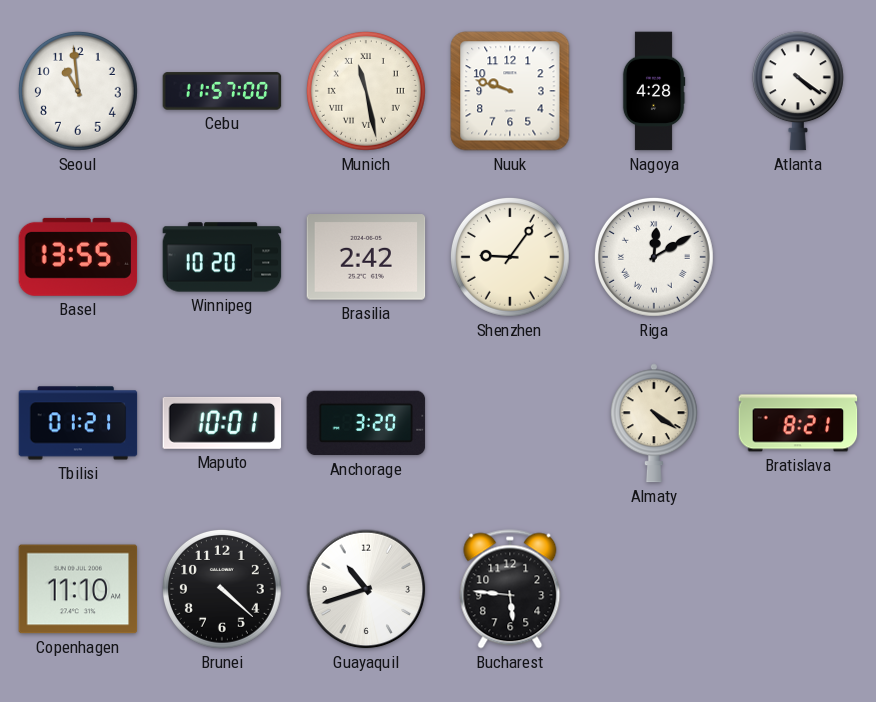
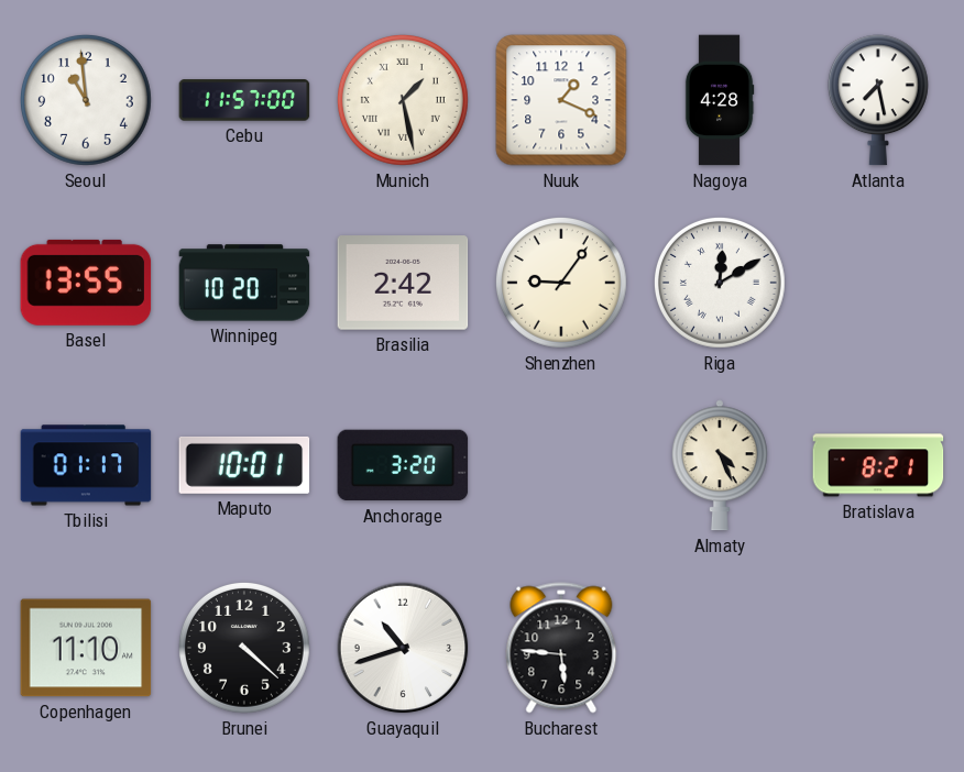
Munich: 11:28 -> 1:28
Nuuk: 9:48 -> 1:19
Atlanta: 4:21 -> 7:28
Tbilisi: 01:21 -> 01:17
Almaty: 4:21 -> 4:26
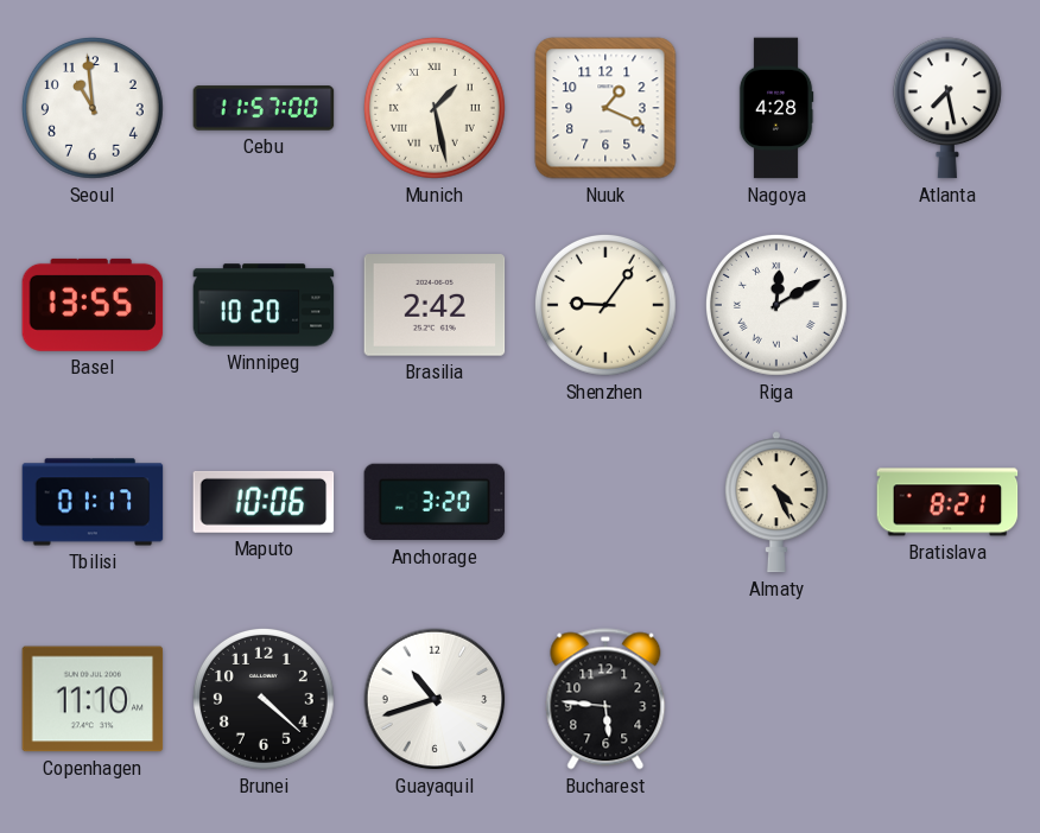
Maputo: 10:01 -> 10:06
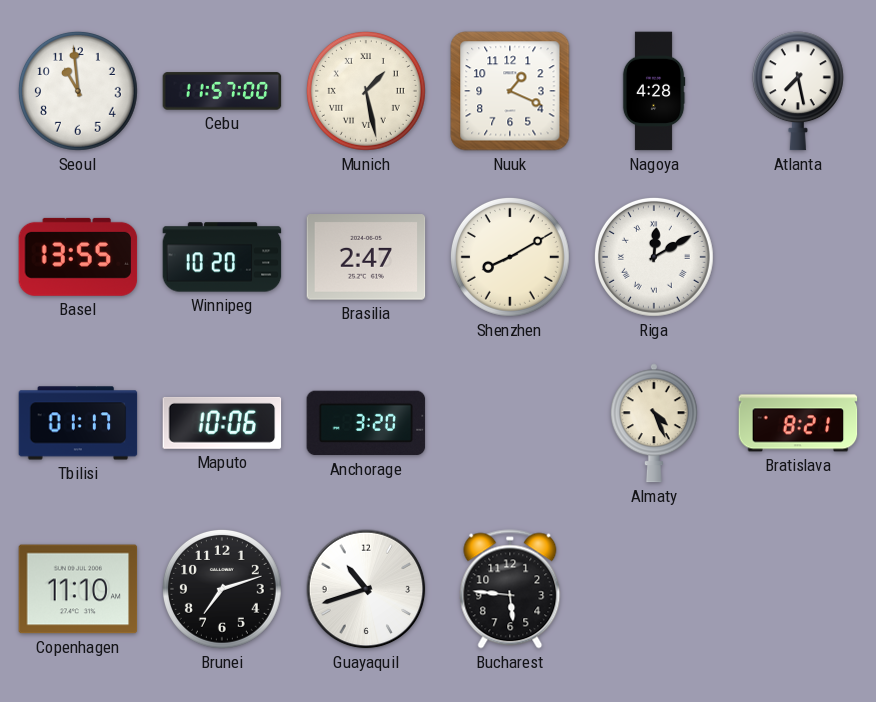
Brasilia: 2:42 -> 2:47
Shenzhen: 9:06 -> 8:10
Brunei: 4:22 -> 7:12
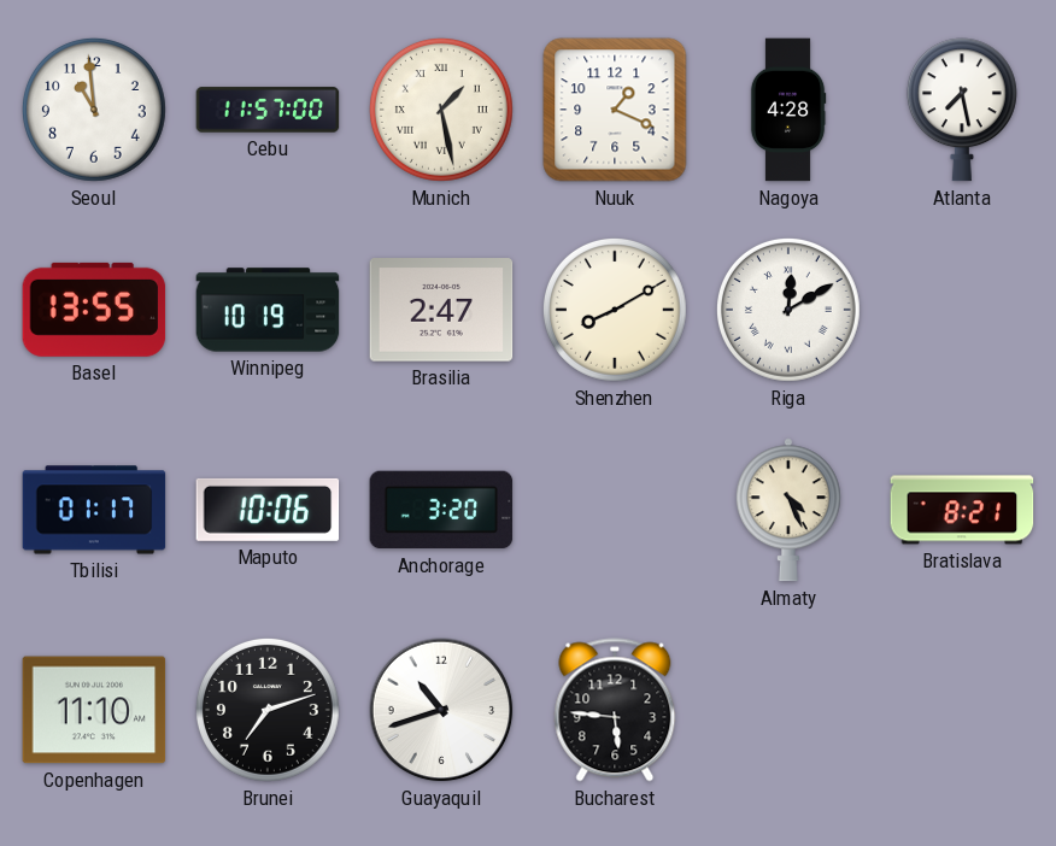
Winnipeg: 10:20 -> 10:19
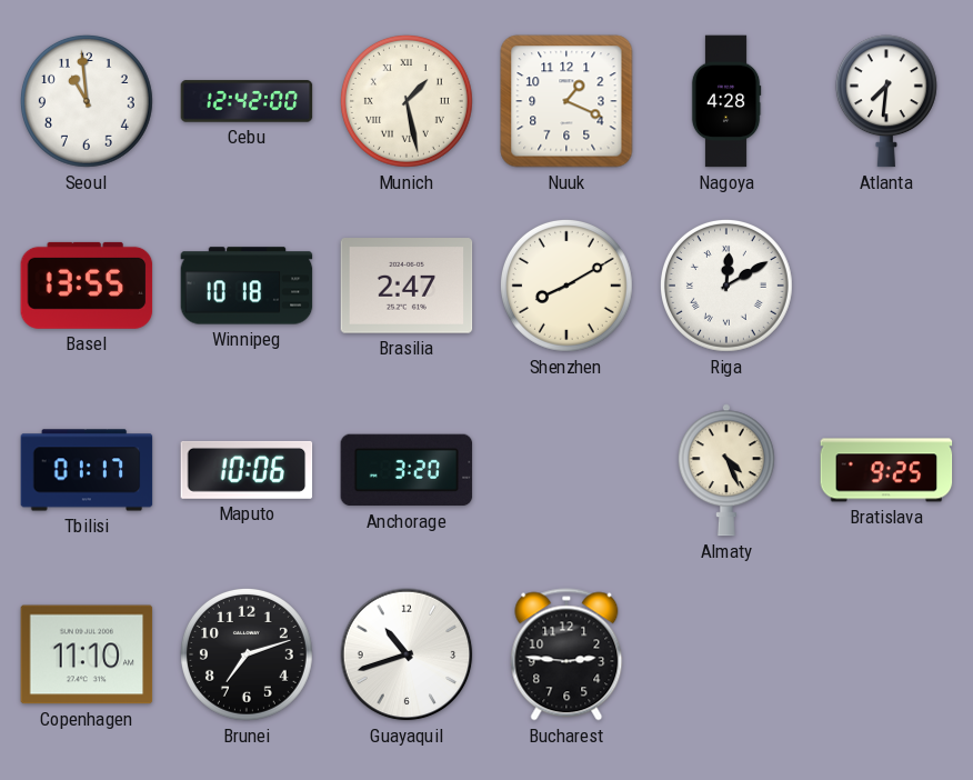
Cebu: 11:57 -> 12:42
Atlanta: 7:28 -> 7:31
Winnipeg: 10:19 -> 10:18
Bratislava: 8:21 -> 9:25
Bucharest: 5:46 -> 2:46
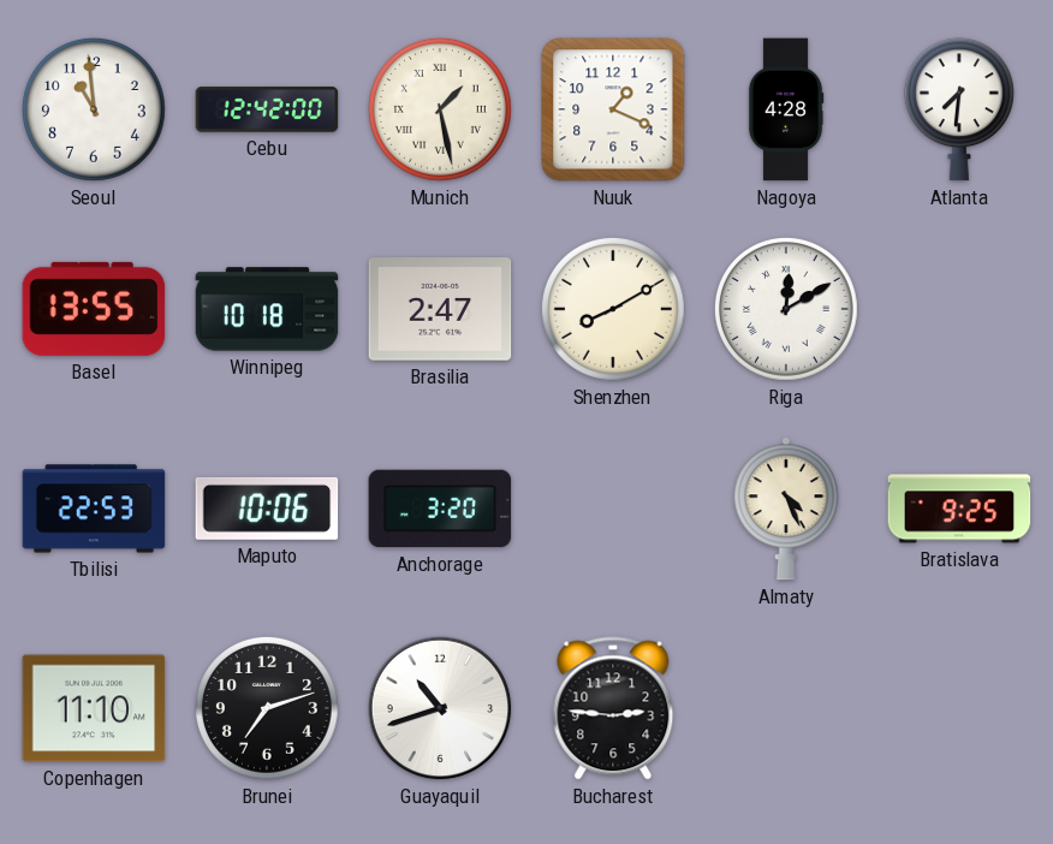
Tbilisi: 01:17 -> 22:53
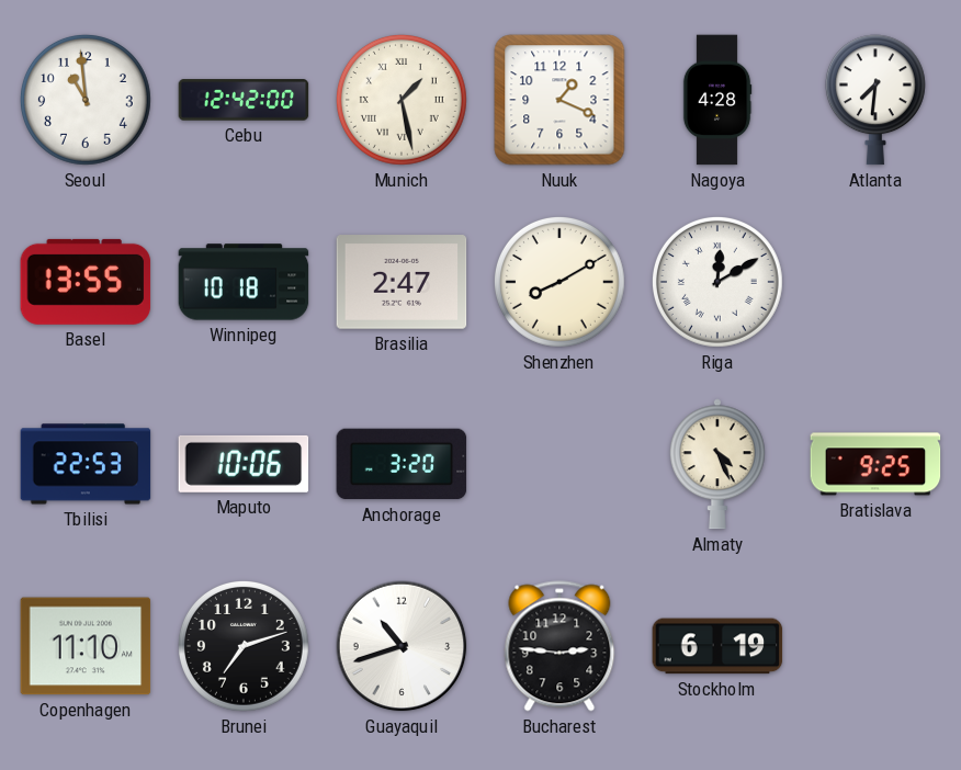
Stockholm: none -> 6:19
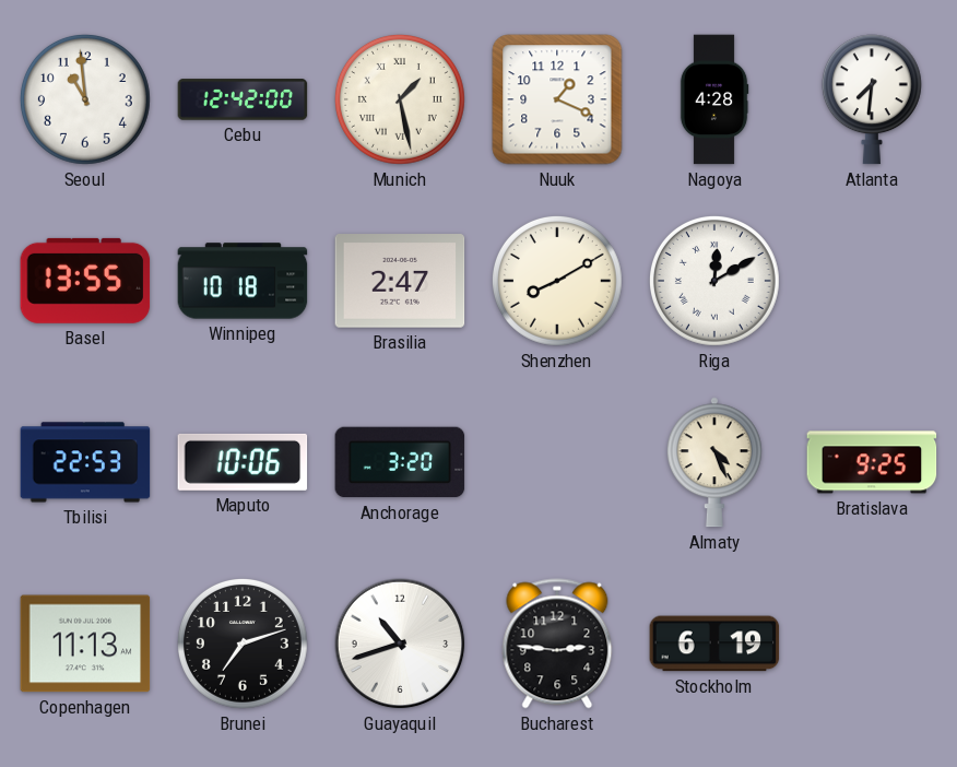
Copenhagen: 11:10 -> 11:13
